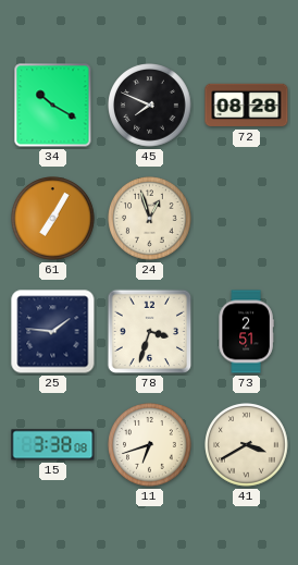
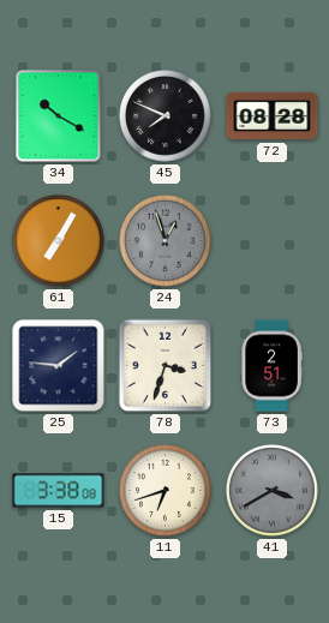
24 dial: cream -> grey
41 dial: cream -> grey
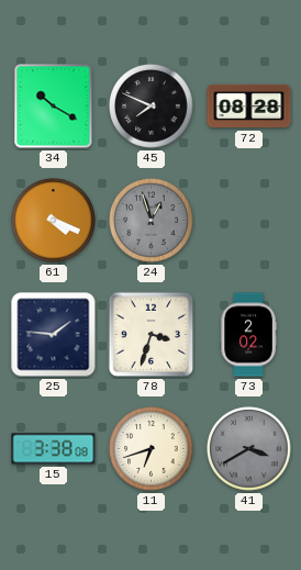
61: 7:05 -> 4:19
73: 2:51 -> 2:02
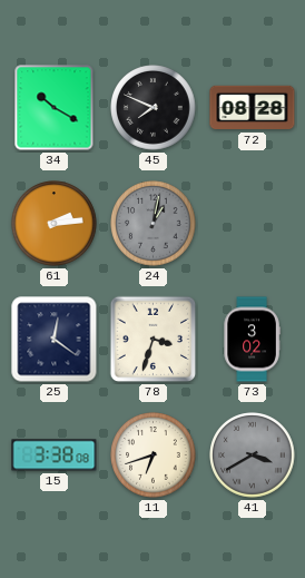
61: 4:19 -> 2:14
24: 12:57 -> 1:02
25: 1:46 -> 12:21
73: 2:02 -> 3:02
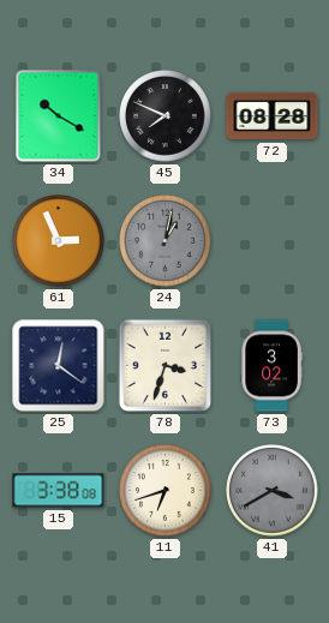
61: 2:14 -> 2:56
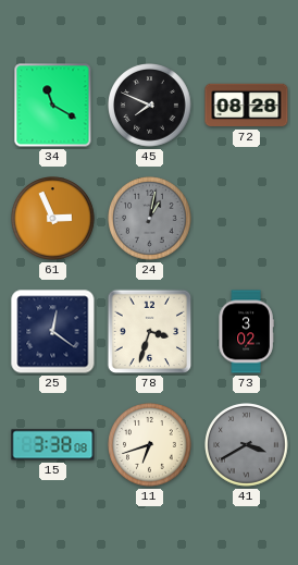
34: 10:20 -> 11:20
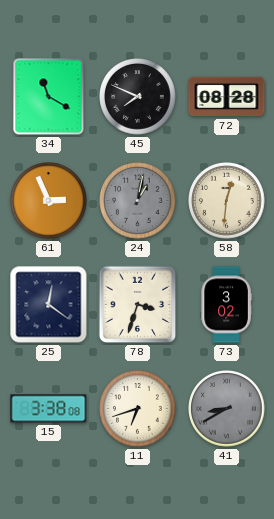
58: none -> 12:31
41: 3:40 -> 8:40
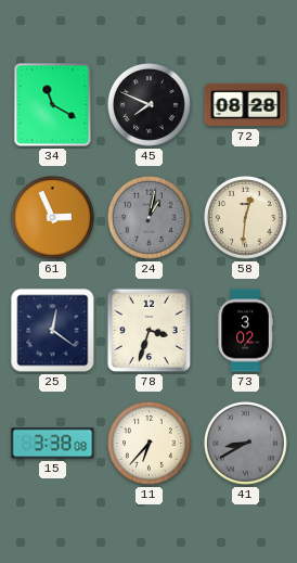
11: 6:42 -> 6:37
